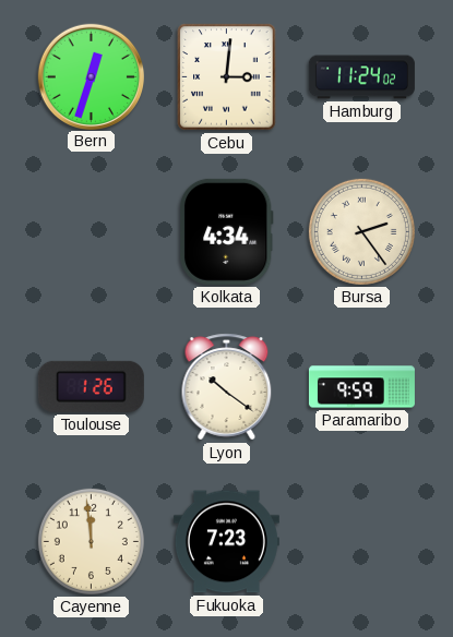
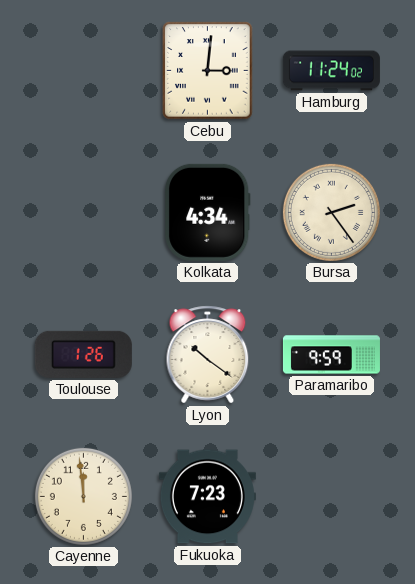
Bern: 12:33 -> none
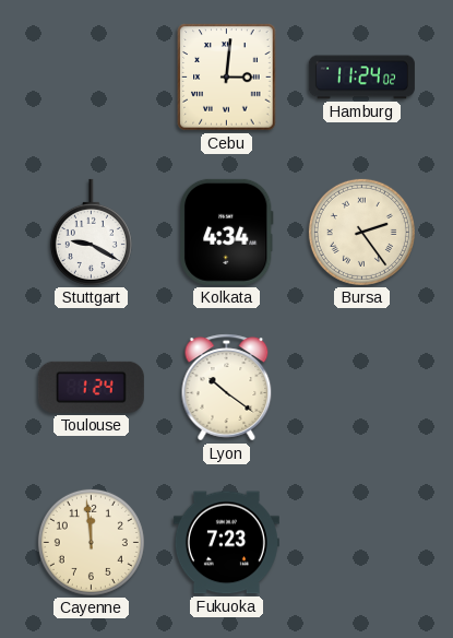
Stuttgart: none -> 9:20
Toulouse: 1:26 -> 1:24
Paramaribo: 9:59 -> none
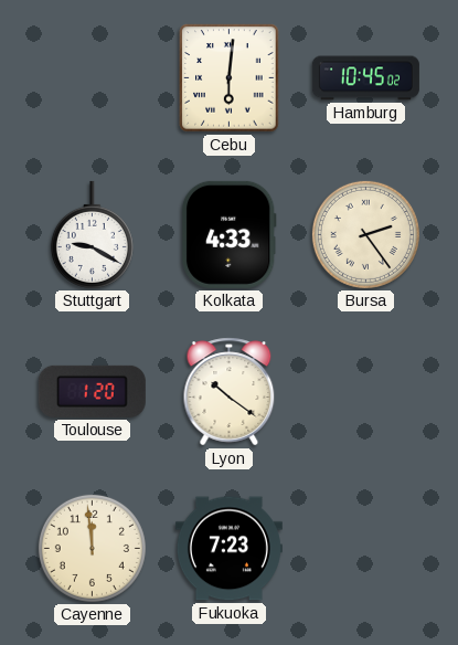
Cebu: 3:01 -> 6:01
Hamburg: 11:24 -> 10:45
Kolkata: 4:34 -> 4:33
Toulouse: 1:24 -> 1:20
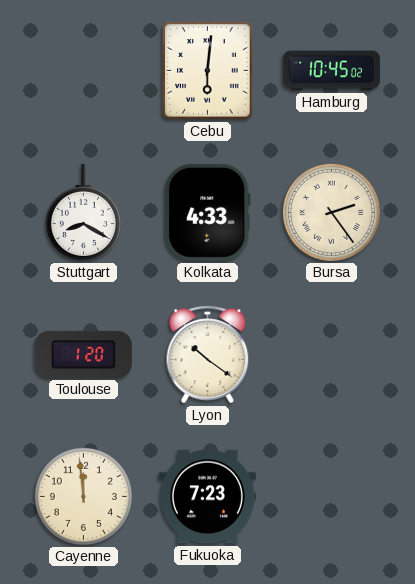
Stuttgart: 9:20 -> 8:20
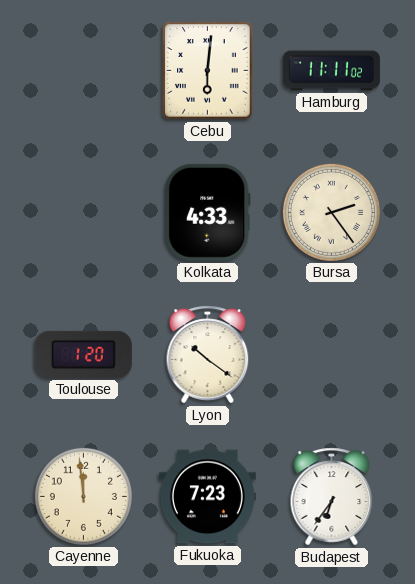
Hamburg: 10:45 -> 11:11
Stuttgart: 8:20 -> none
Budapest: none -> 6:36
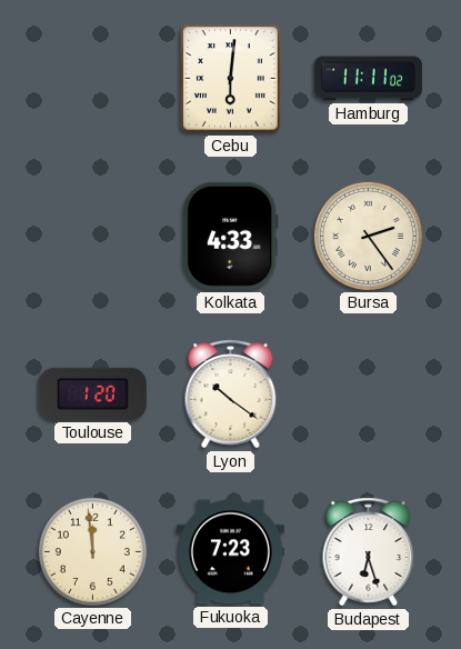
Budapest: 6:36 -> 6:27
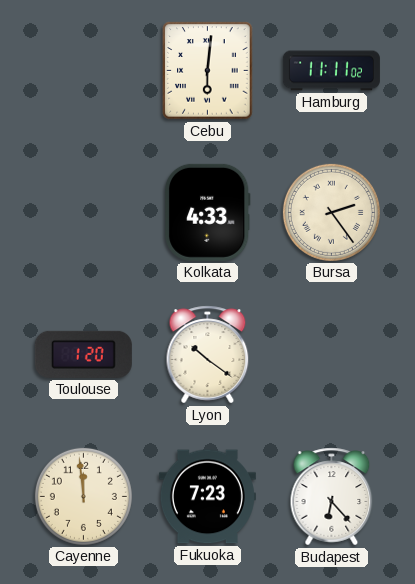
Budapest: 6:27 -> 6:23
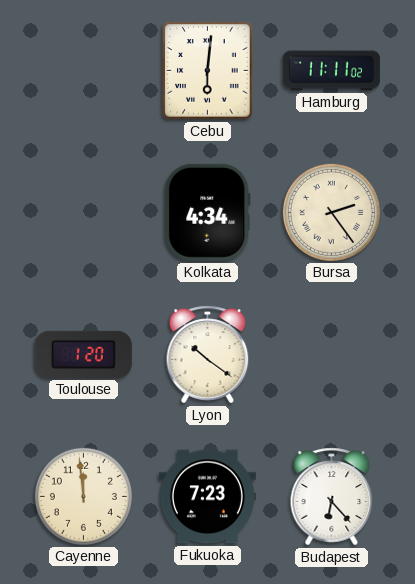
Kolkata: 4:33 -> 4:34
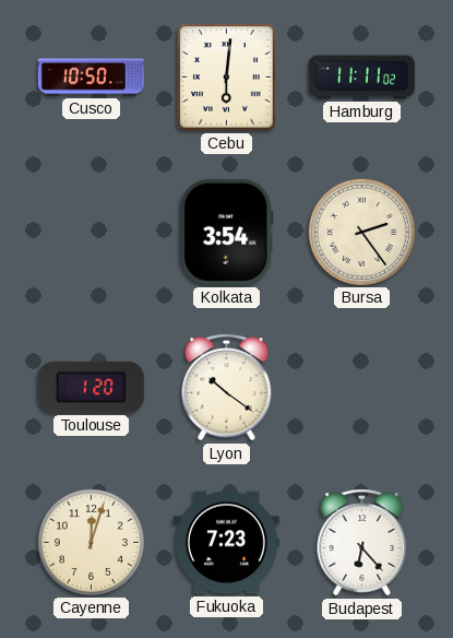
Cusco: none -> 10:50
Kolkata: 4:34 -> 3:54
Cayenne: 11:59 -> 12:03
